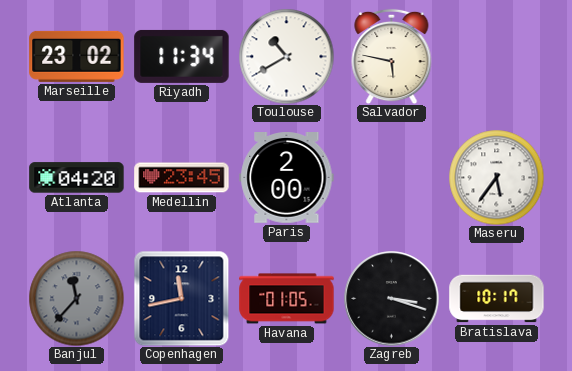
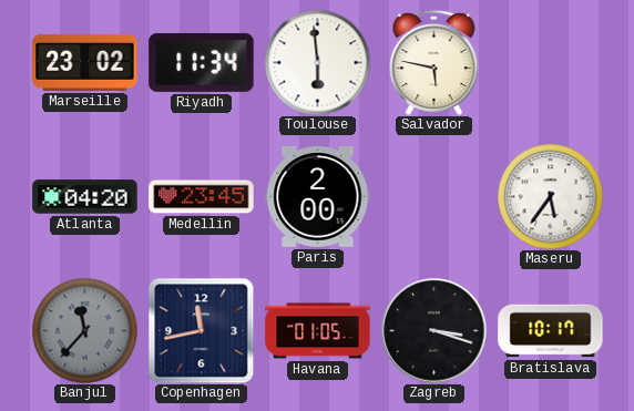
Toulouse: 10:40 -> 5:59
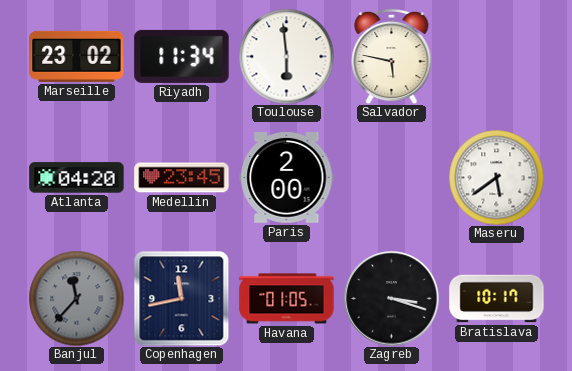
Maseru: 5:36 -> 5:39
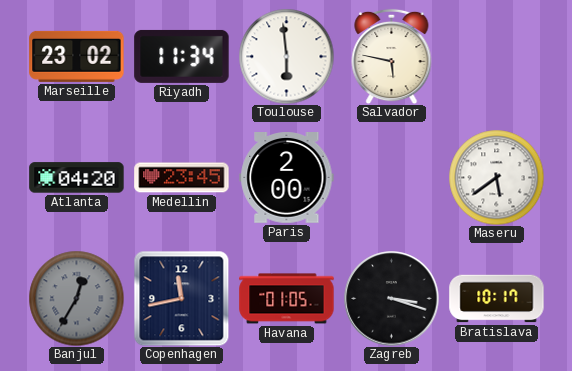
Banjul: 11:37 -> 12:35
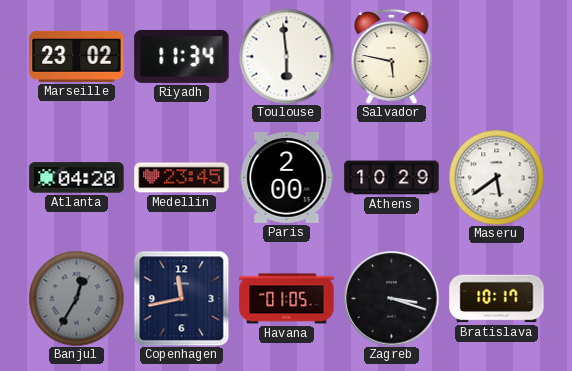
Athens: none -> 10:29
